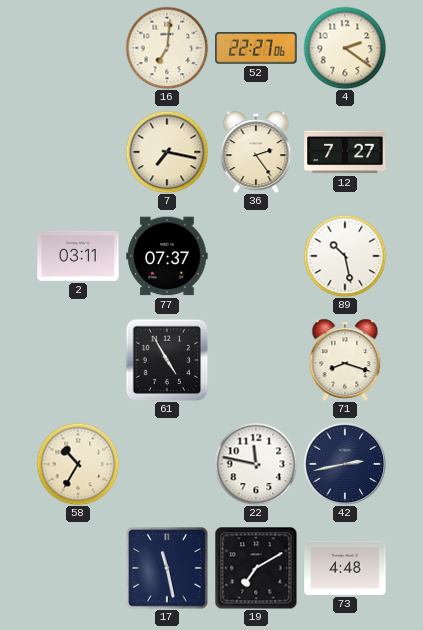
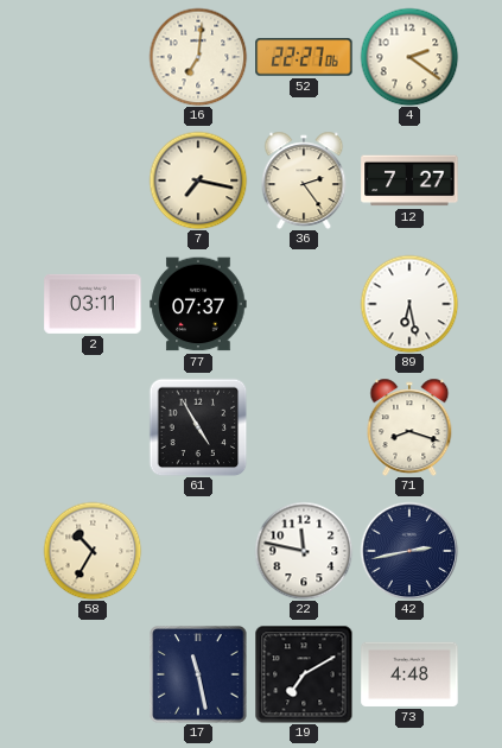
89: 10:28 -> 6:28
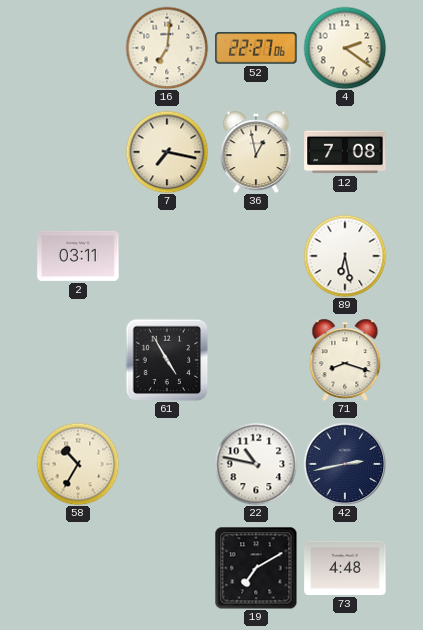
36: 2:24 -> 12:58
12: 7:27 -> 7:08
77: 07:37 -> none
22: 11:47 -> 10:47
17: 11:28 -> none
